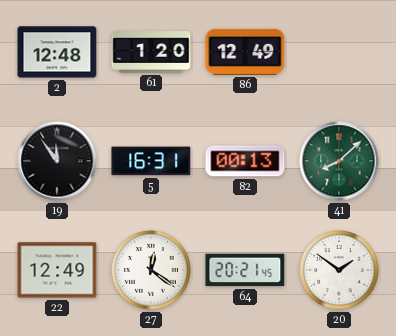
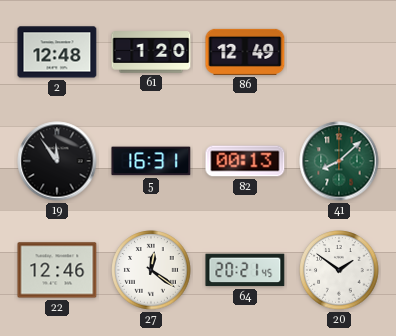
22: 12:49 -> 12:46
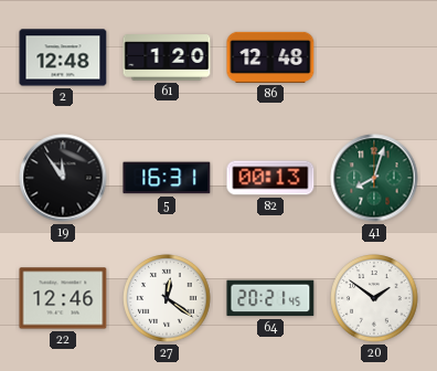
86: 12:49 -> 12:48
41: 8:08 -> 8:03
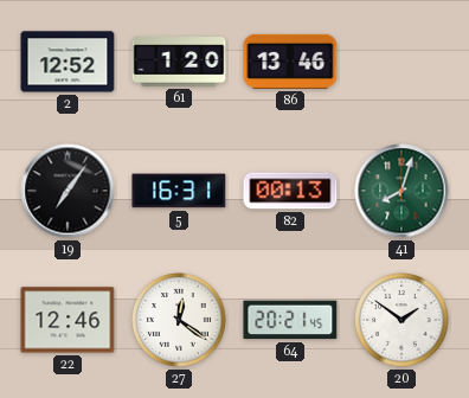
2: 12:48 -> 12:52
86: 12:48 -> 13:46
19: 11:54 -> 7:06
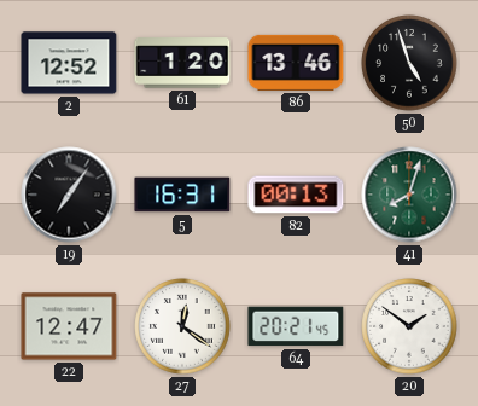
50: none -> 4:57
22: 12:46 -> 12:47
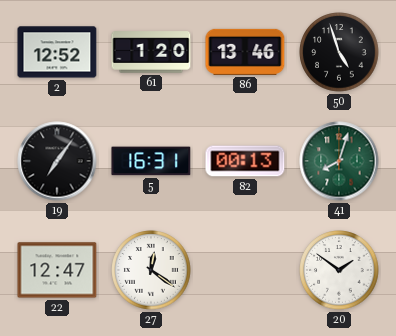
64: 20:21 -> none
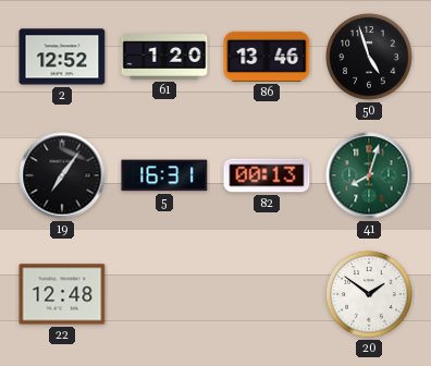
22: 12:47 -> 12:48
27: 12:21 -> none
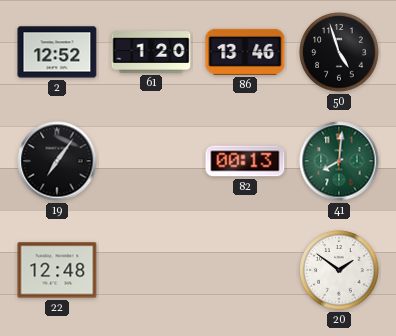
5: 16:31 -> none
41: 8:03 -> 8:01
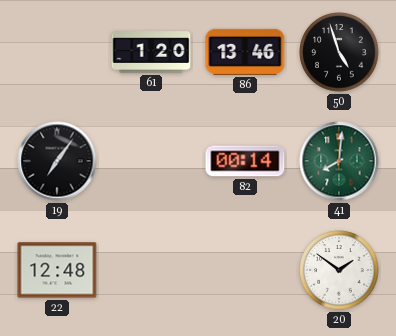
2: 12:52 -> none
82: 00:13 -> 00:14
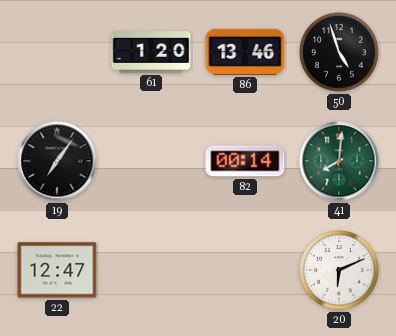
22: 12:48 -> 12:47
20: 1:51 -> 6:11
